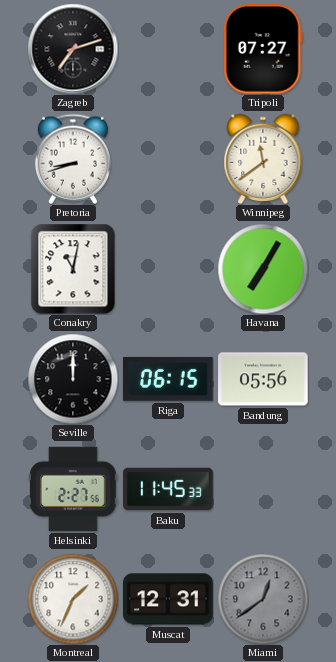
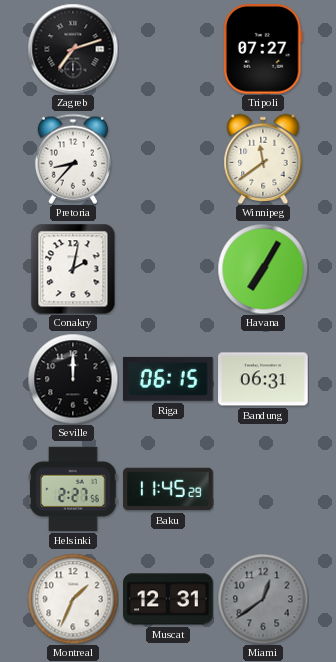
Pretoria: 8:42 -> 8:37
Conakry: 11:02 -> 2:02
Bandung: 05:56 -> 06:31
Baku: 11:45:33 -> 11:45:29
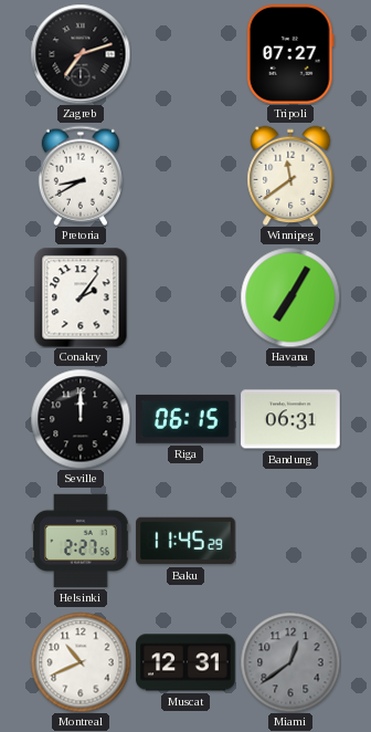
Pretoria: 8:37 -> 8:40
Conakry: 2:02 -> 2:06
Montreal: 1:34 -> 10:41
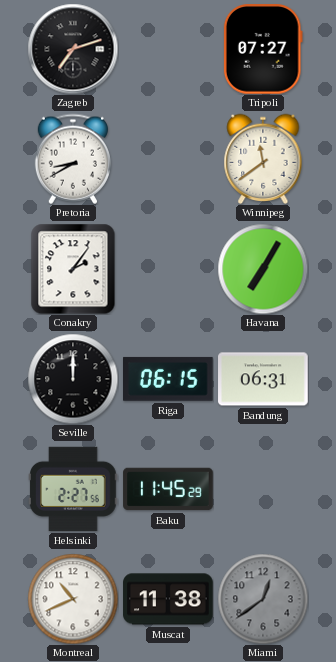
Muscat: 12:31 -> 11:38
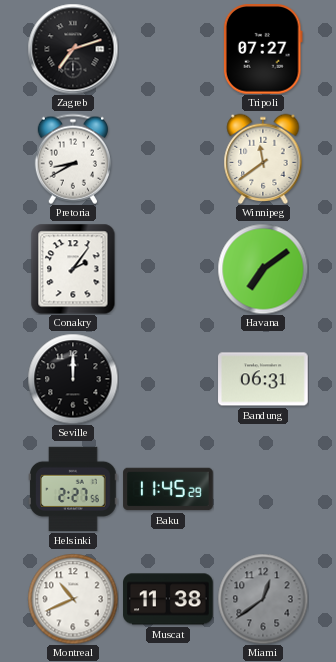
Havana: 7:05 -> 7:09
Riga: 06:15 -> none
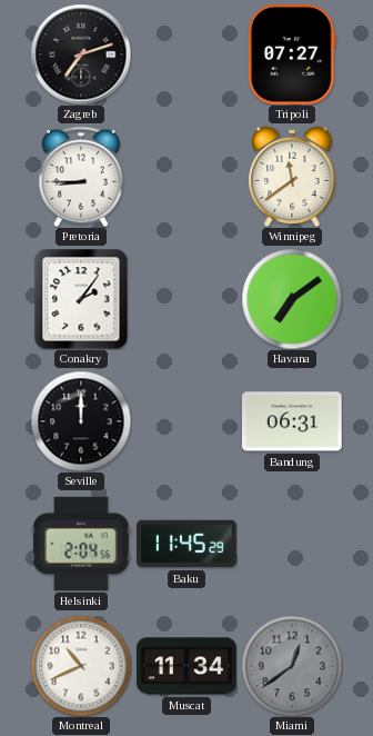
Pretoria: 8:40 -> 8:45
Helsinki: 2:27 -> 2:04
Muscat: 11:38 -> 11:34
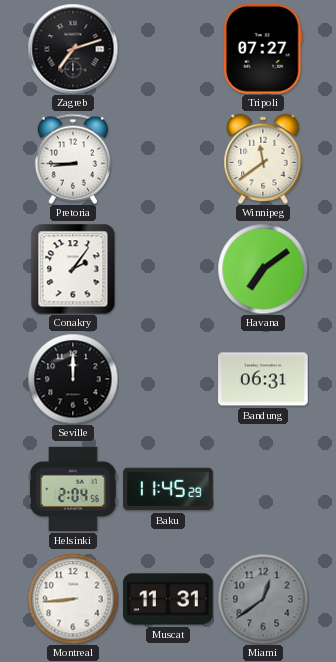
Montreal: 10:41 -> 8:44
Muscat: 11:34 -> 11:31
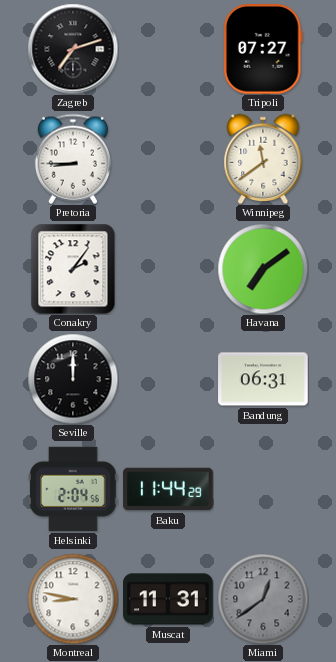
Baku: 11:45 -> 11:44
Montreal: 8:44 -> 8:47
